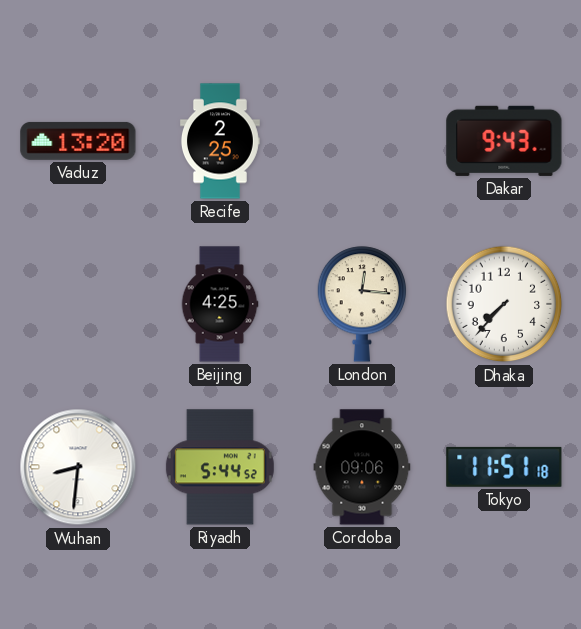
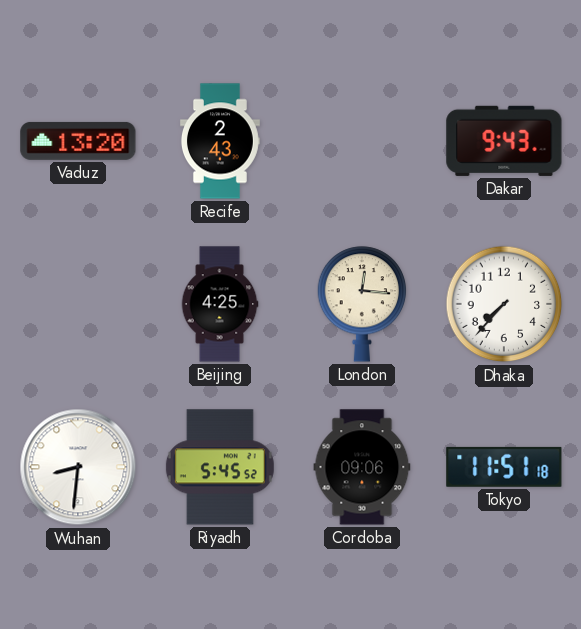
Recife: 2:25 -> 2:43
Riyadh: 5:44 -> 5:45
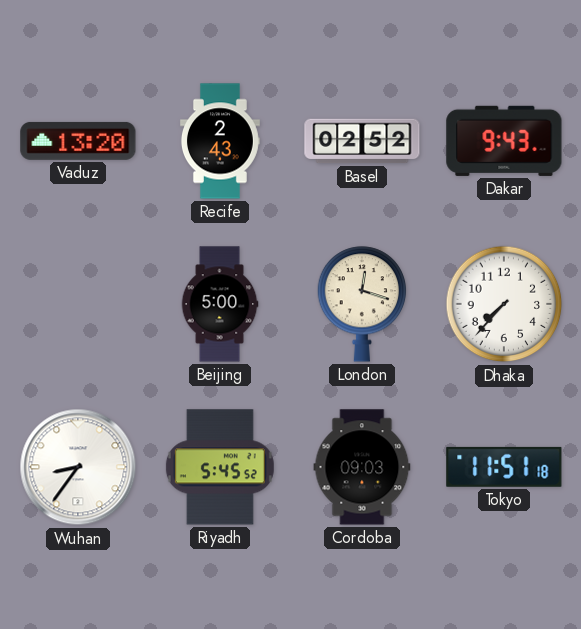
Basel: none -> 02:52
Beijing: 4:25 -> 5:00
London: 12:16 -> 12:18
Wuhan: 8:31 -> 8:36
Cordoba: 09:06 -> 09:03
